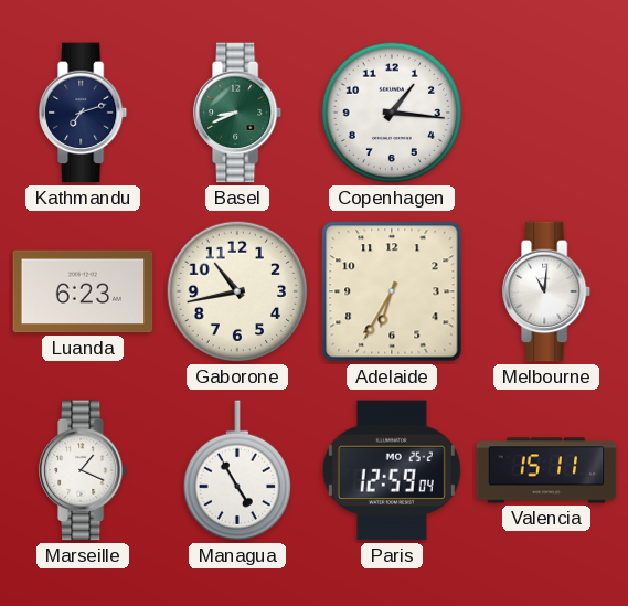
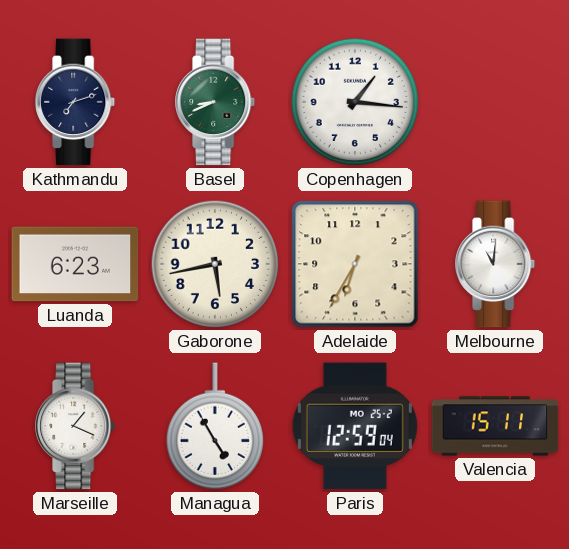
Gaborone: 10:43 -> 5:43
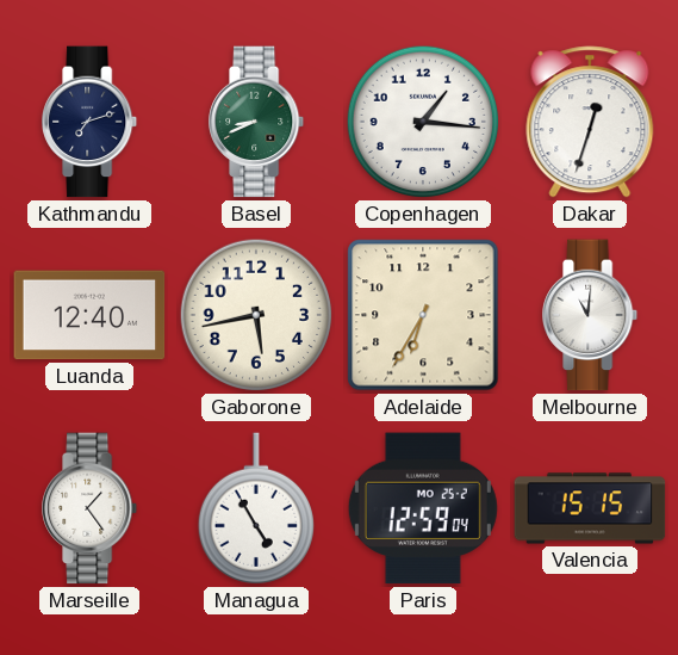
Dakar: none -> 12:33
Luanda: 6:23 -> 12:40
Marseille: 1:19 -> 1:24
Valencia: 15:11 -> 15:15
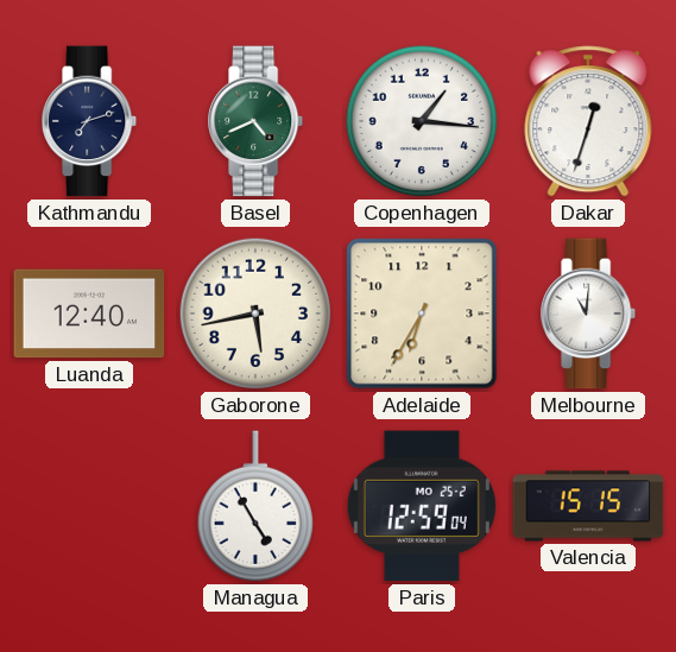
Basel: 8:41 -> 4:41
Marseille: 1:24 -> none
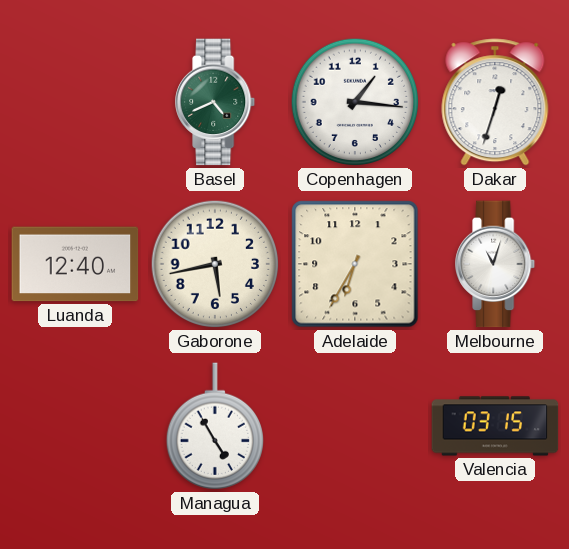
Kathmandu: 7:12 -> none
Melbourne: 11:01 -> 11:03
Paris: 12:59 -> none
Valencia: 15:15 -> 03:15
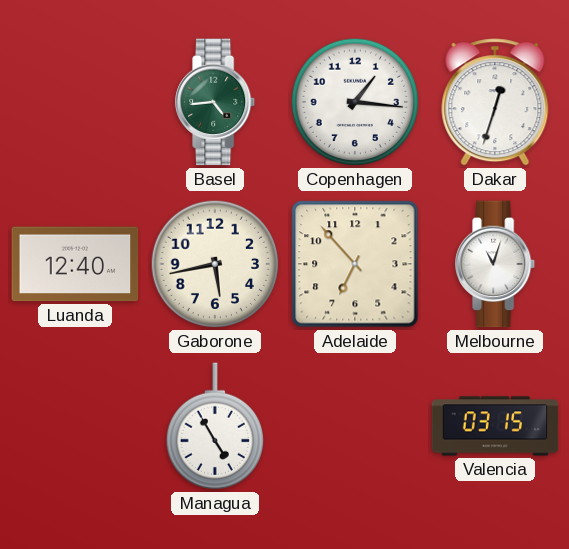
Basel: 4:41 -> 4:44
Adelaide: 6:35 -> 6:53
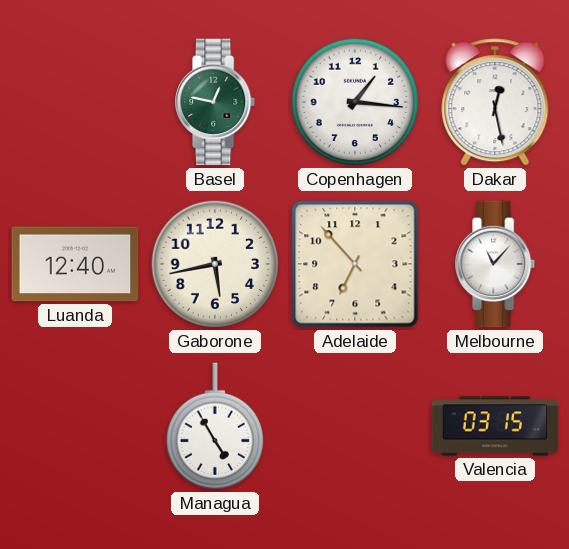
Basel: 4:44 -> 12:47
Dakar: 12:33 -> 12:28
Melbourne: 11:03 -> 11:07
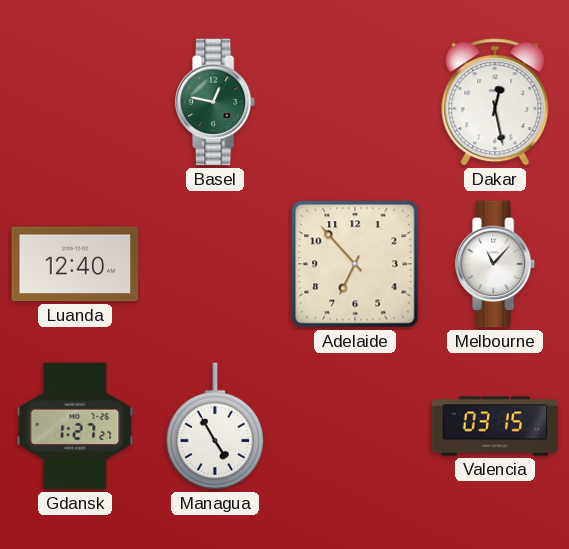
Copenhagen: 1:16 -> none
Gaborone: 5:43 -> none
Gdansk: none -> 1:27
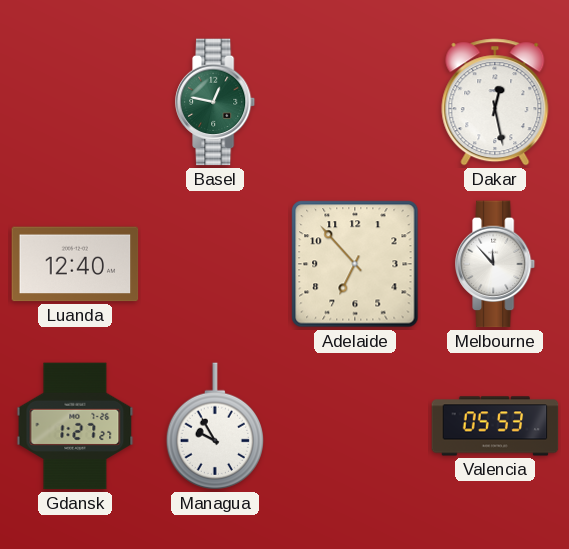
Melbourne: 11:07 -> 11:53
Managua: 4:55 -> 9:55
Valencia: 03:15 -> 05:53
